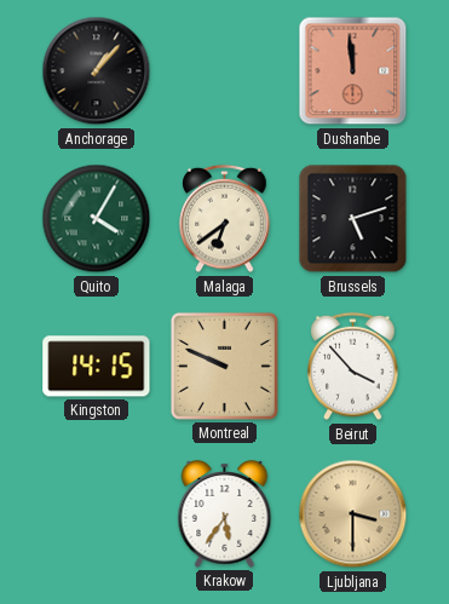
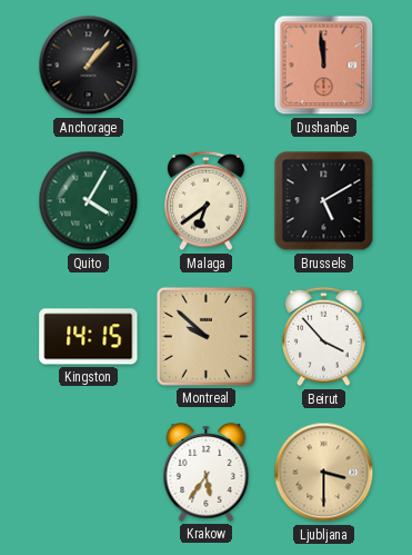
Brussels: 5:12 -> 5:10
Montreal: 9:49 -> 9:52
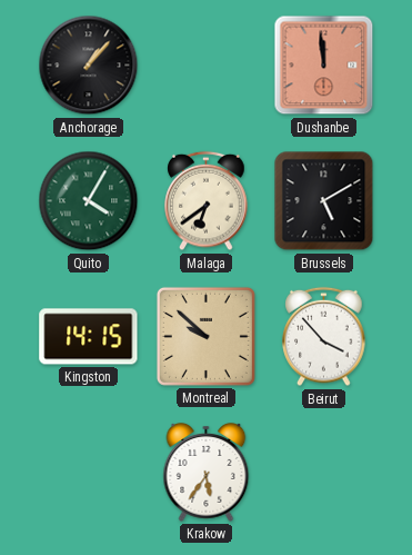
Ljubljana: 3:30 -> none
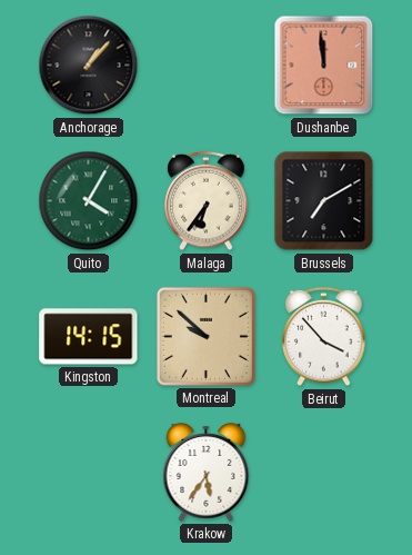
Malaga: 6:39 -> 6:36
Brussels: 5:10 -> 7:10
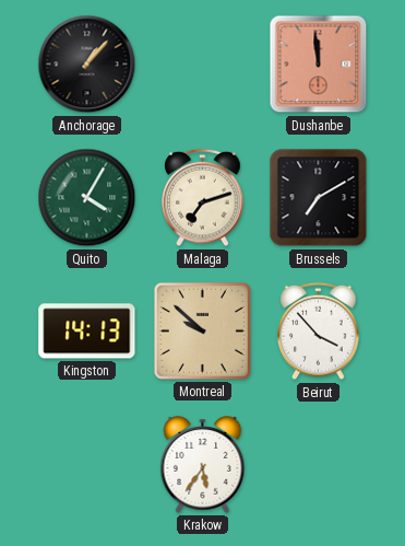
Malaga: 6:36 -> 7:12
Kingston: 14:15 -> 14:13
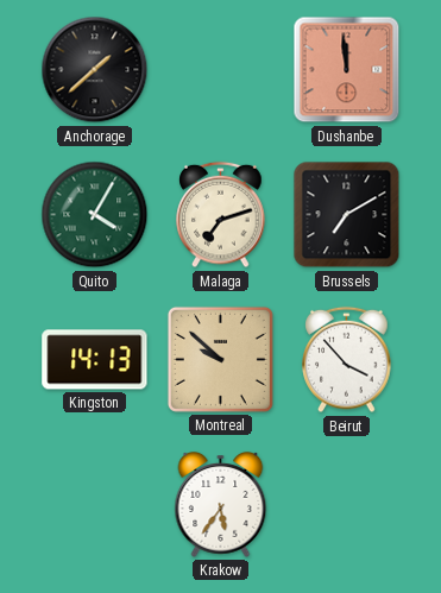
Anchorage: 1:07 -> 1:38
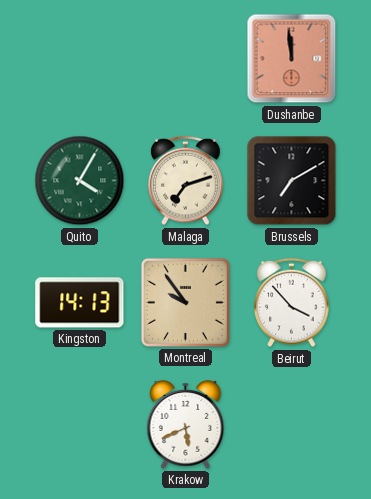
Anchorage: 1:38 -> none
Montreal: 9:52 -> 9:54
Krakow: 5:36 -> 5:41
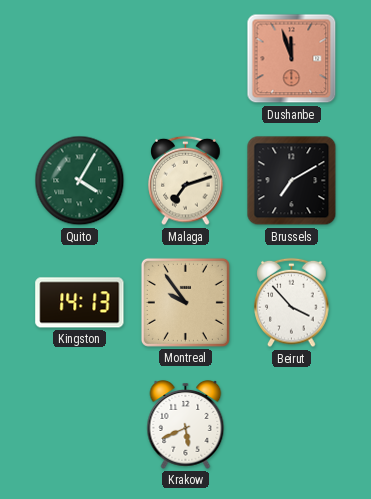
Dushanbe: 11:59 -> 11:57
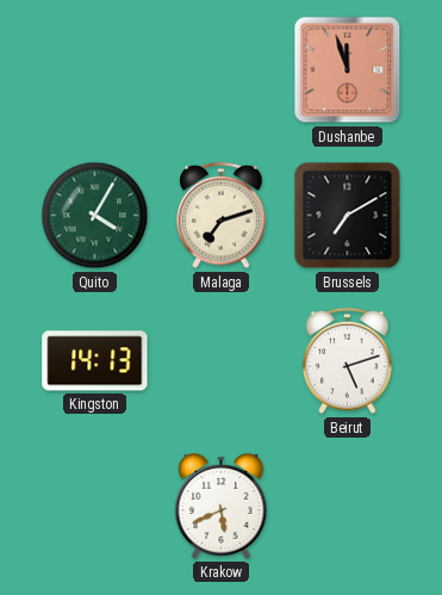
Montreal: 9:54 -> none
Beirut: 3:53 -> 5:12
